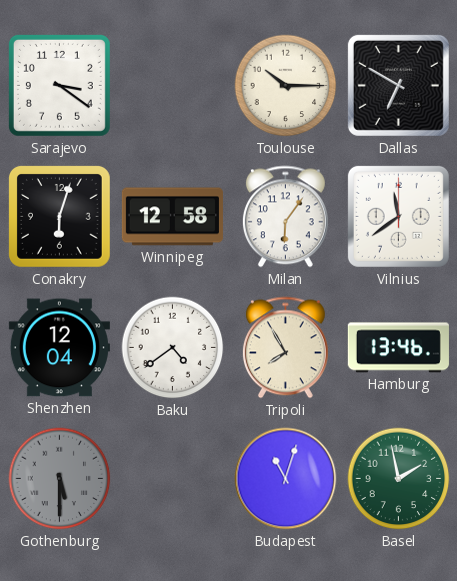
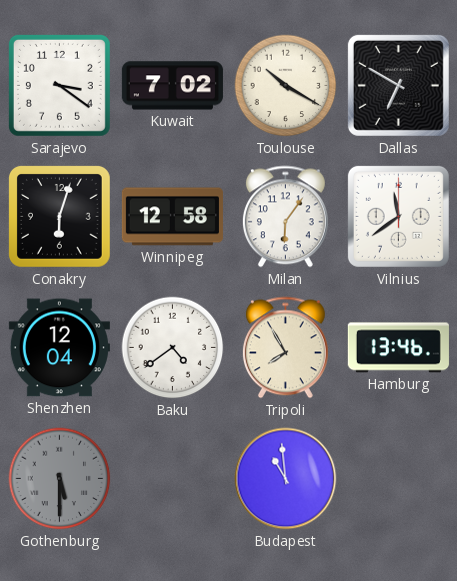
Kuwait: none -> 7:02
Toulouse: 10:15 -> 10:20
Budapest: 11:03 -> 10:59
Basel: 1:58 -> none
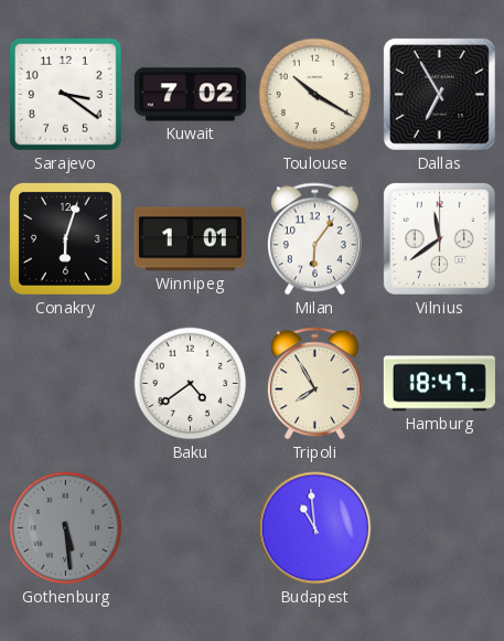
Dallas: 6:50 -> 6:55
Winnipeg: 12:58 -> 1:01
Shenzhen: 12:04 -> none
Hamburg: 13:46 -> 18:47
Gothenburg: 5:30 -> 5:29
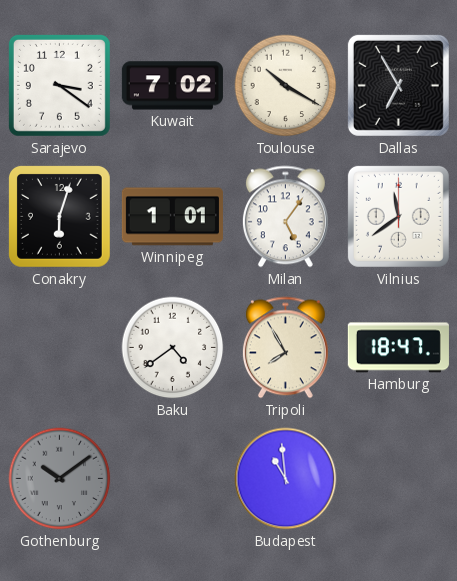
Milan: 6:06 -> 5:06
Gothenburg: 5:29 -> 10:09
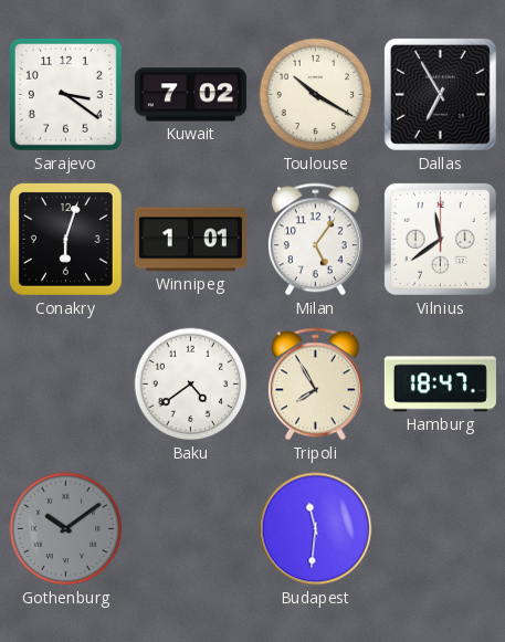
Budapest: 10:59 -> 11:31
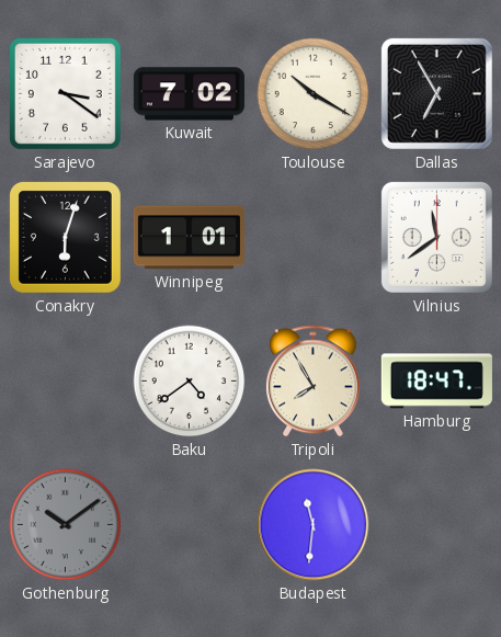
Milan: 5:06 -> none
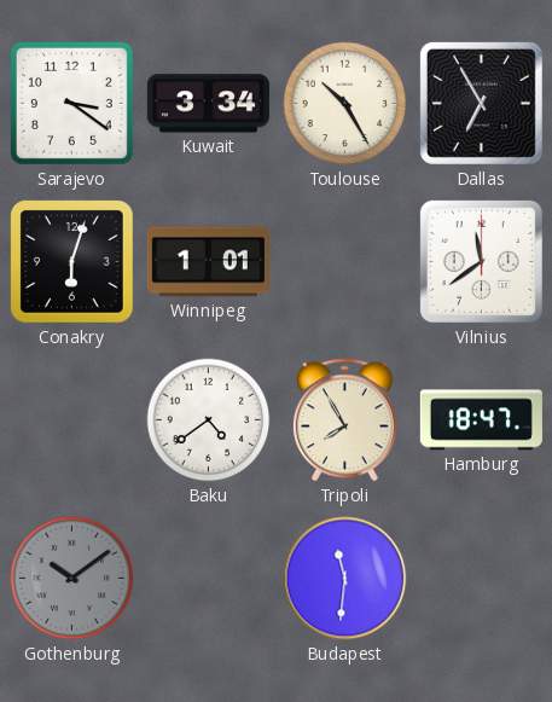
Kuwait: 7:02 -> 3:34
Toulouse: 10:20 -> 10:25
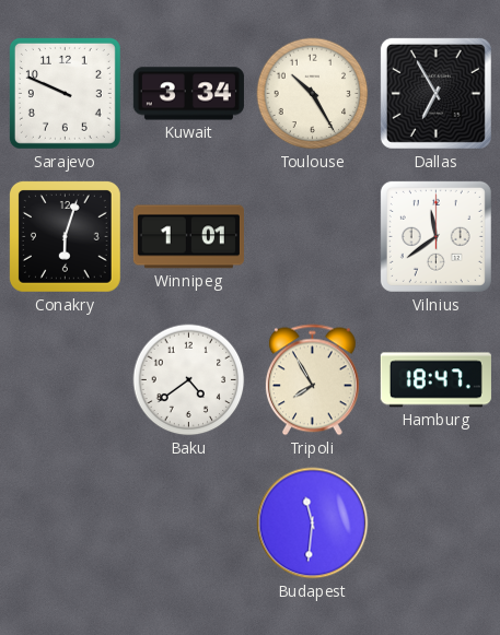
Sarajevo: 3:21 -> 9:49
Gothenburg: 10:09 -> none
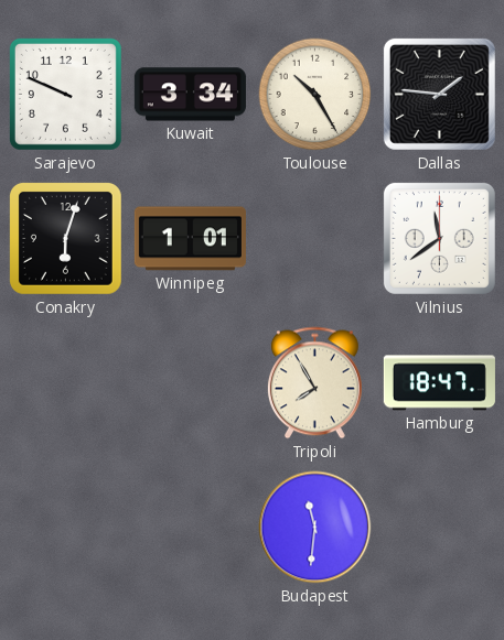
Dallas: 6:55 -> 1:46
Baku: 4:39 -> none
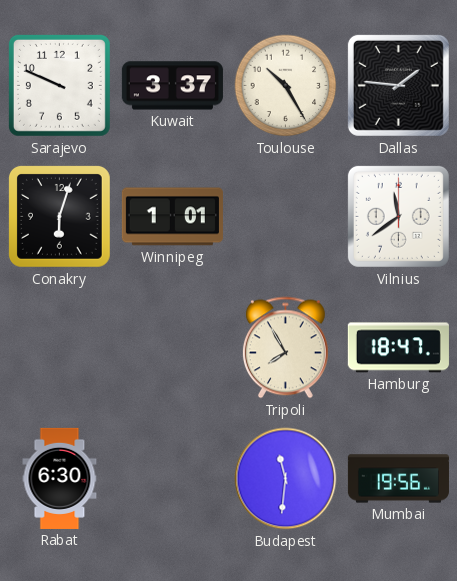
Kuwait: 3:34 -> 3:37
Rabat: none -> 6:30
Mumbai: none -> 19:56
